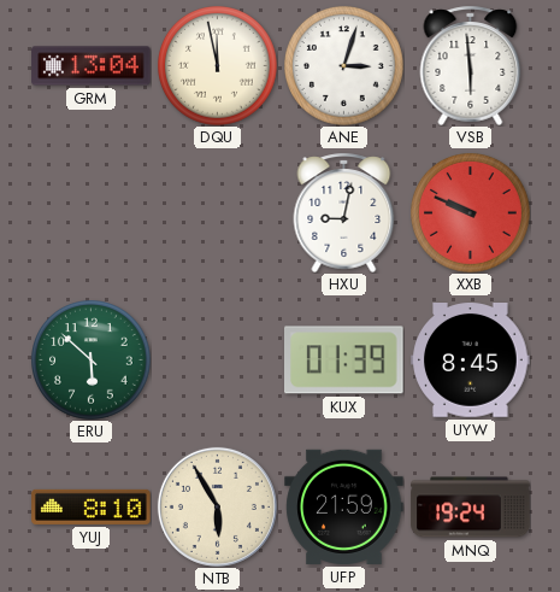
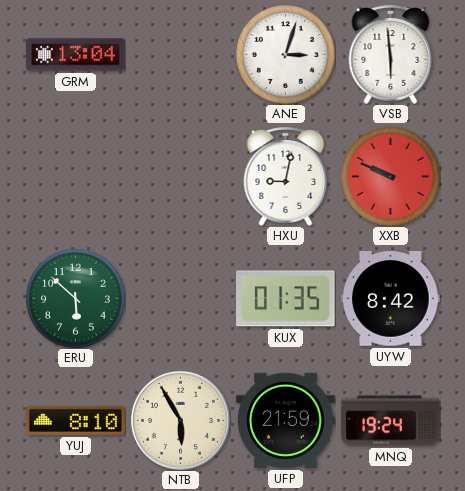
DQU: 11:58 -> none
KUX: 01:39 -> 01:35
UYW: 8:45 -> 8:42
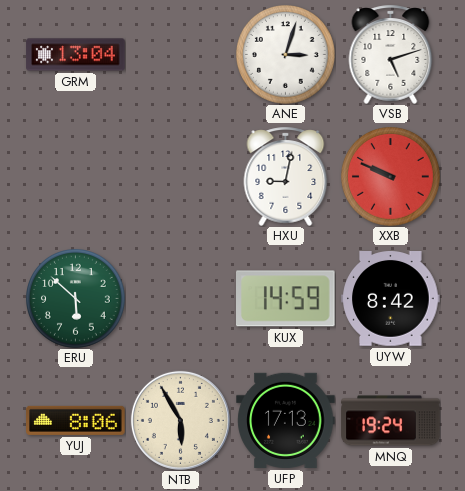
VSB: 5:59 -> 5:12
KUX: 01:35 -> 14:59
YUJ: 8:10 -> 8:06
UFP: 21:59 -> 17:13
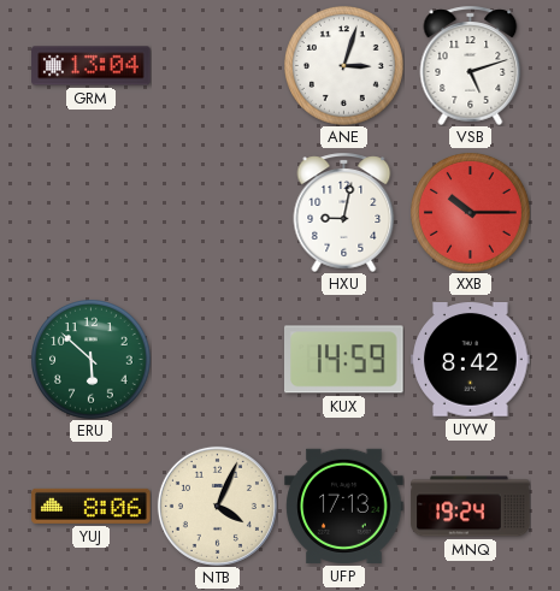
XXB: 9:49 -> 10:15
NTB: 5:55 -> 4:04
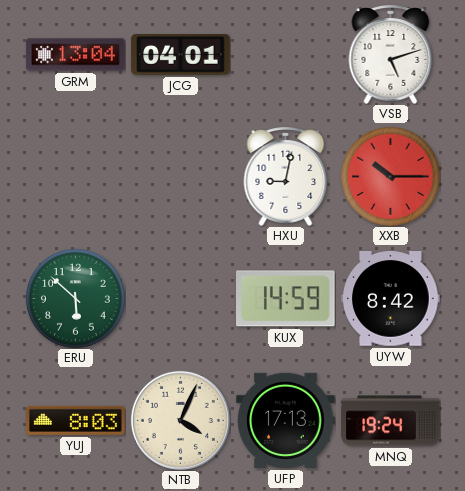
JCG: none -> 04:01
ANE: 3:03 -> none
YUJ: 8:06 -> 8:03
